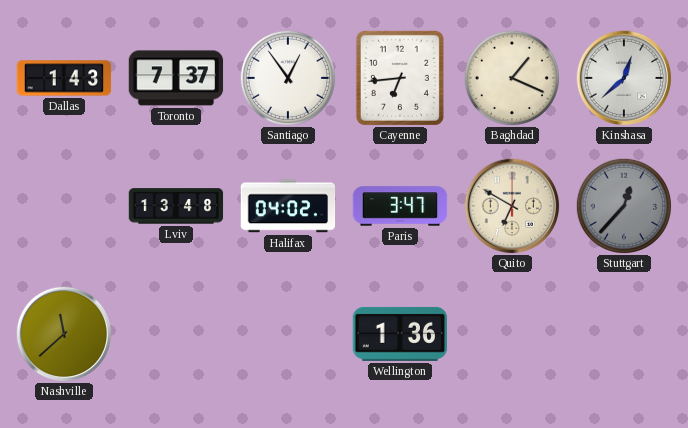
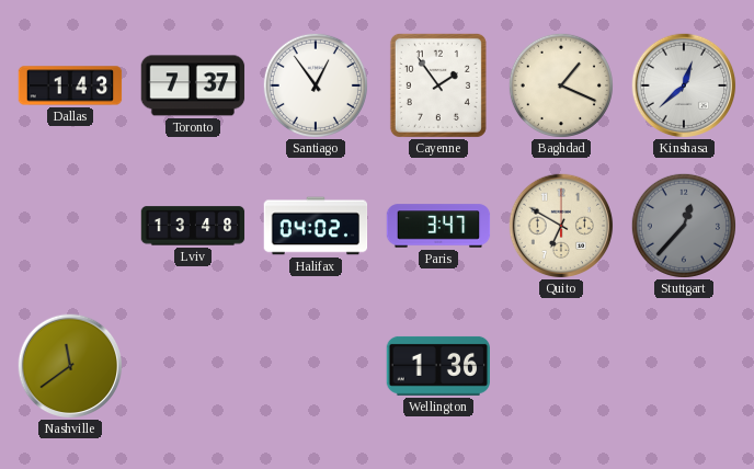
Cayenne: 6:44 -> 1:54
Nashville: 11:38 -> 11:39
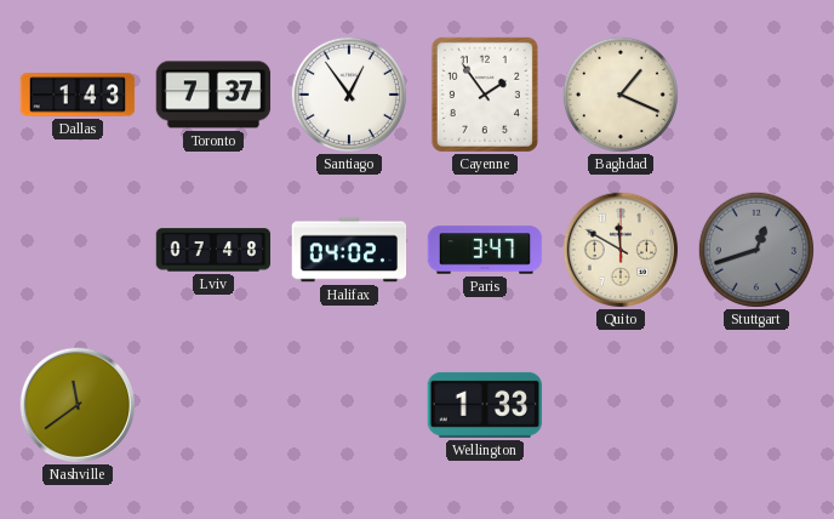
Kinshasa: 12:38 -> none
Lviv: 13:48 -> 07:48
Quito: 6:50 -> 11:50
Stuttgart: 12:37 -> 12:42
Wellington: 1:36 -> 1:33
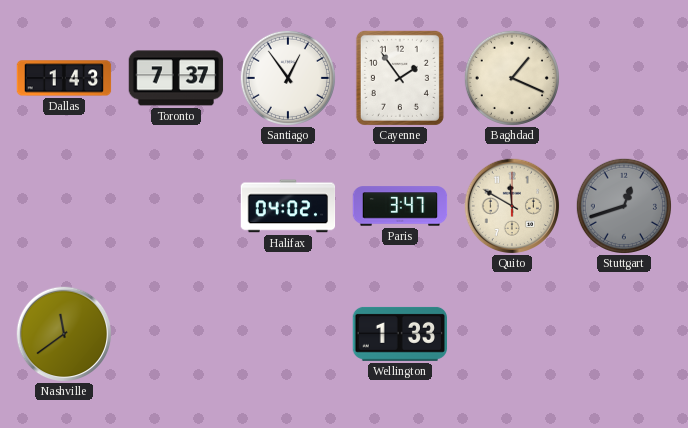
Lviv: 07:48 -> none
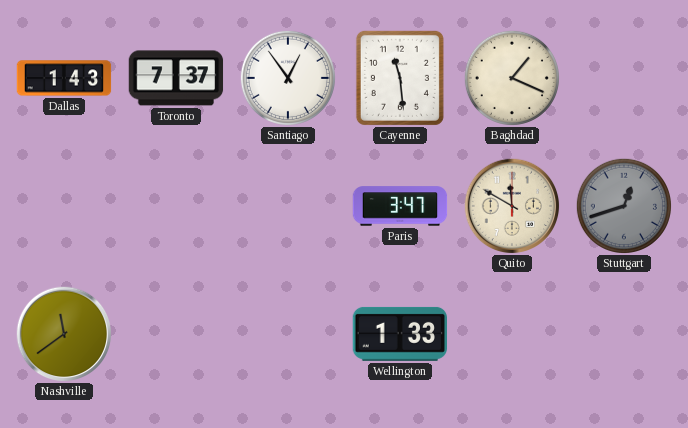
Cayenne: 1:54 -> 11:29
Halifax: 04:02 -> none
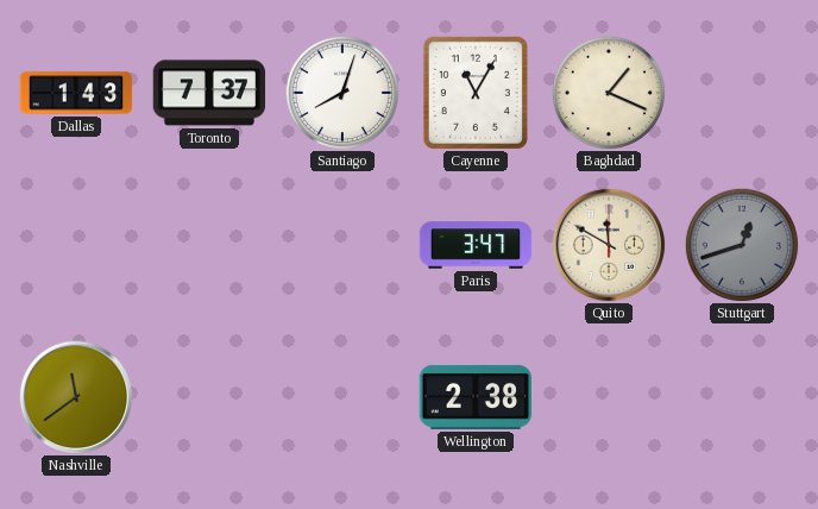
Santiago: 12:54 -> 8:03
Cayenne: 11:29 -> 11:05
Wellington: 1:33 -> 2:38
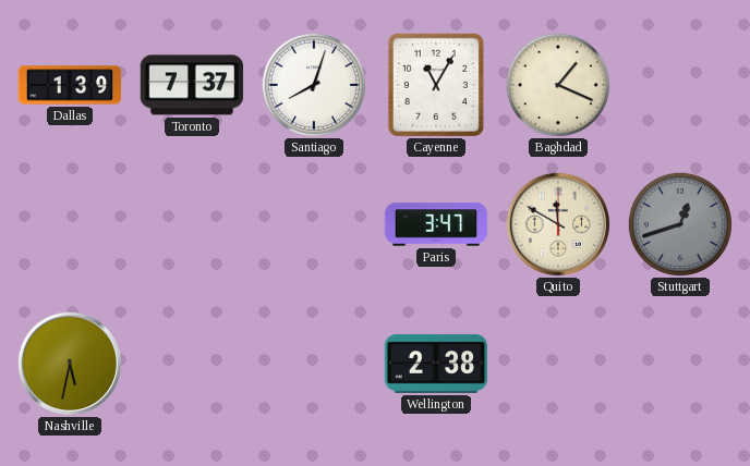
Dallas: 1:43 -> 1:39
Nashville: 11:39 -> 5:32
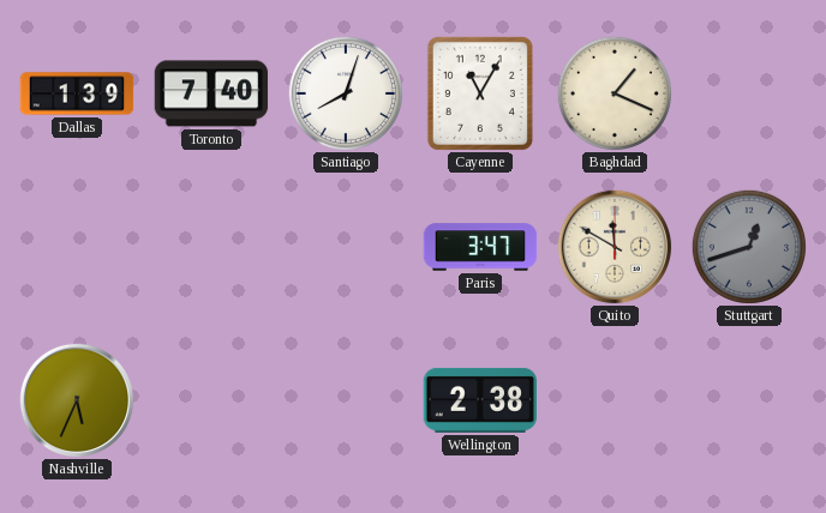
Toronto: 7:37 -> 7:40
Nashville: 5:32 -> 5:34
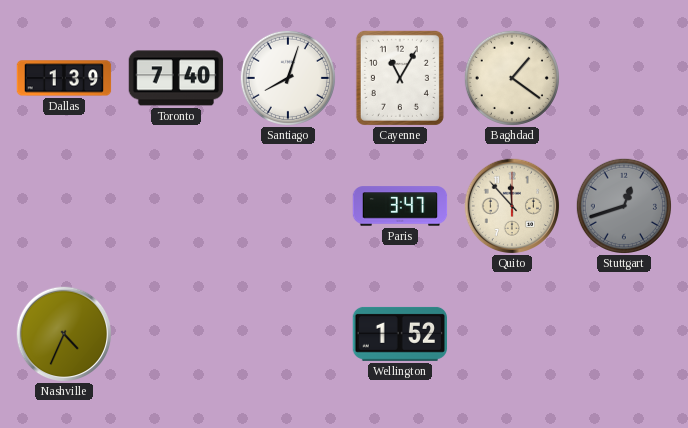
Baghdad: 1:19 -> 1:21
Quito: 11:50 -> 11:53
Nashville: 5:34 -> 4:34
Wellington: 2:38 -> 1:52
